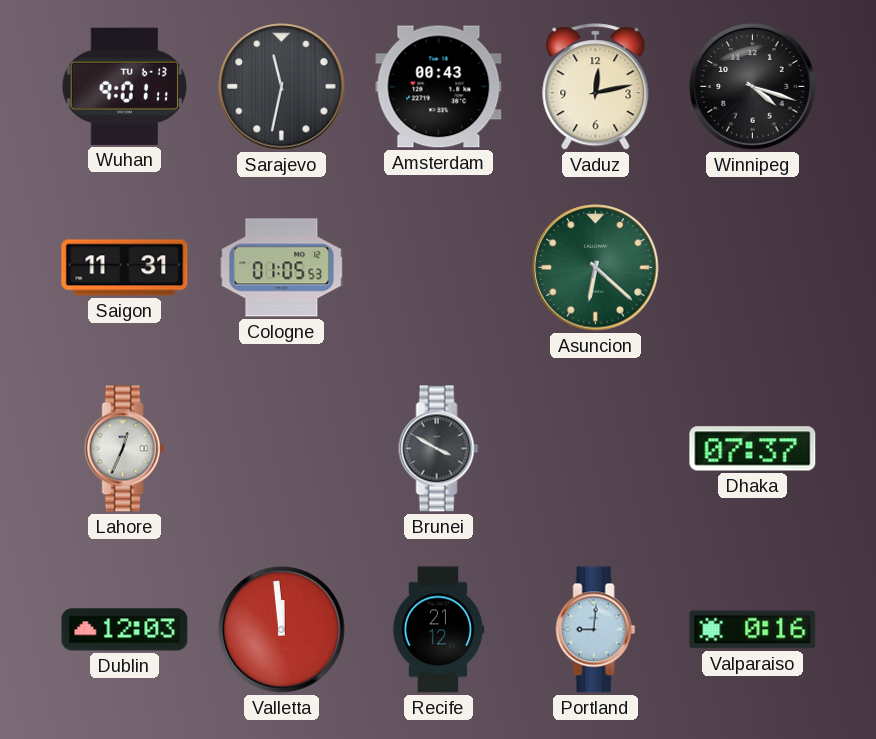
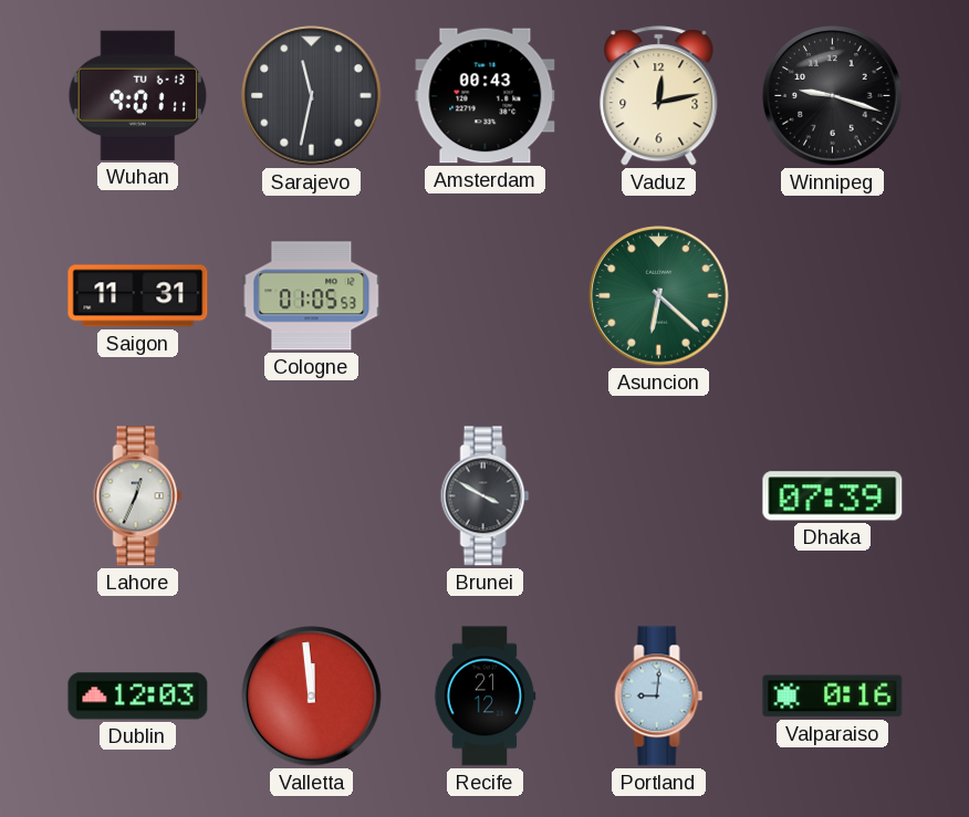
Winnipeg: 4:18 -> 9:18
Dhaka: 07:37 -> 07:39
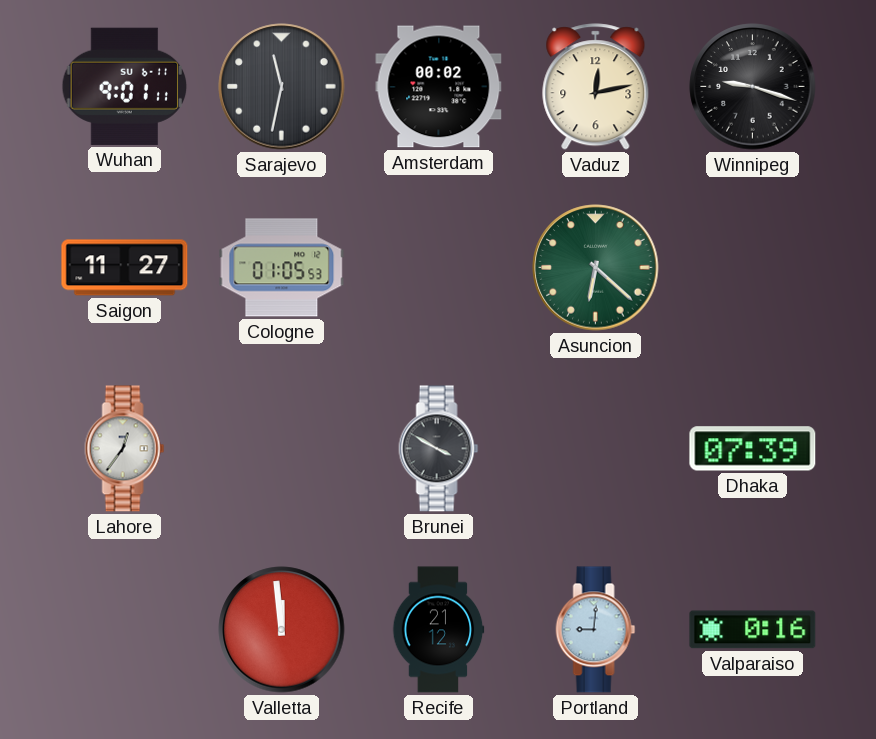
Wuhan date: TU 6-13 -> SU 6-11
Amsterdam: 00:43 -> 00:02
Saigon: 11:31 -> 11:27
Lahore: 12:34 -> 12:36
Dublin: 12:03 -> none
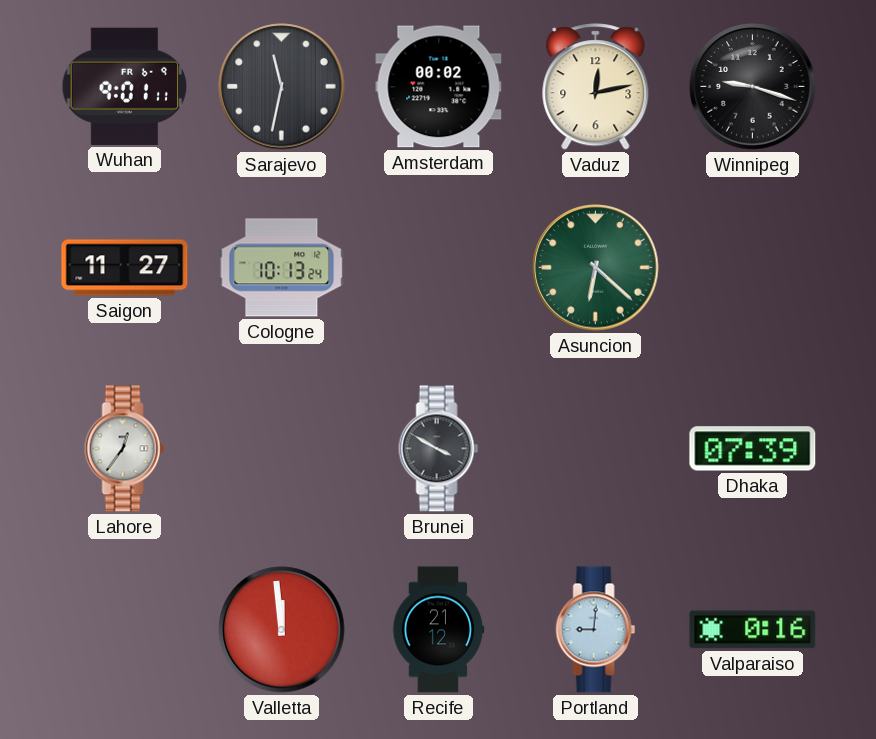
Wuhan date: SU 6-11 -> FR 6-9
Cologne: 01:05 -> 10:13
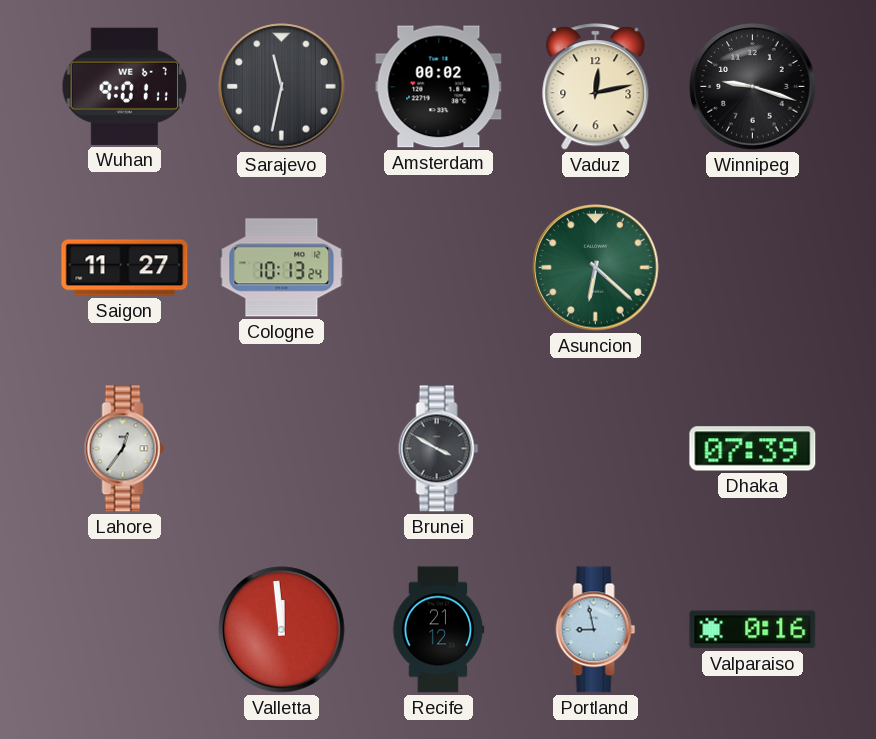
Wuhan date: FR 6-9 -> WE 6-7
Portland: 9:01 -> 8:58
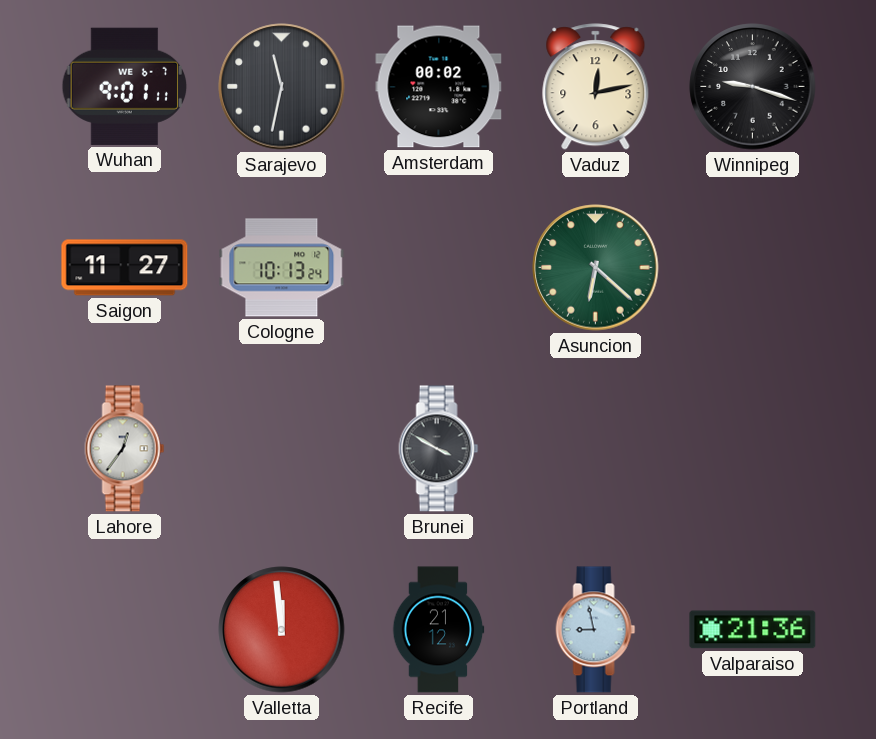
Dhaka: 07:39 -> none
Valparaiso: 0:16 -> 21:36
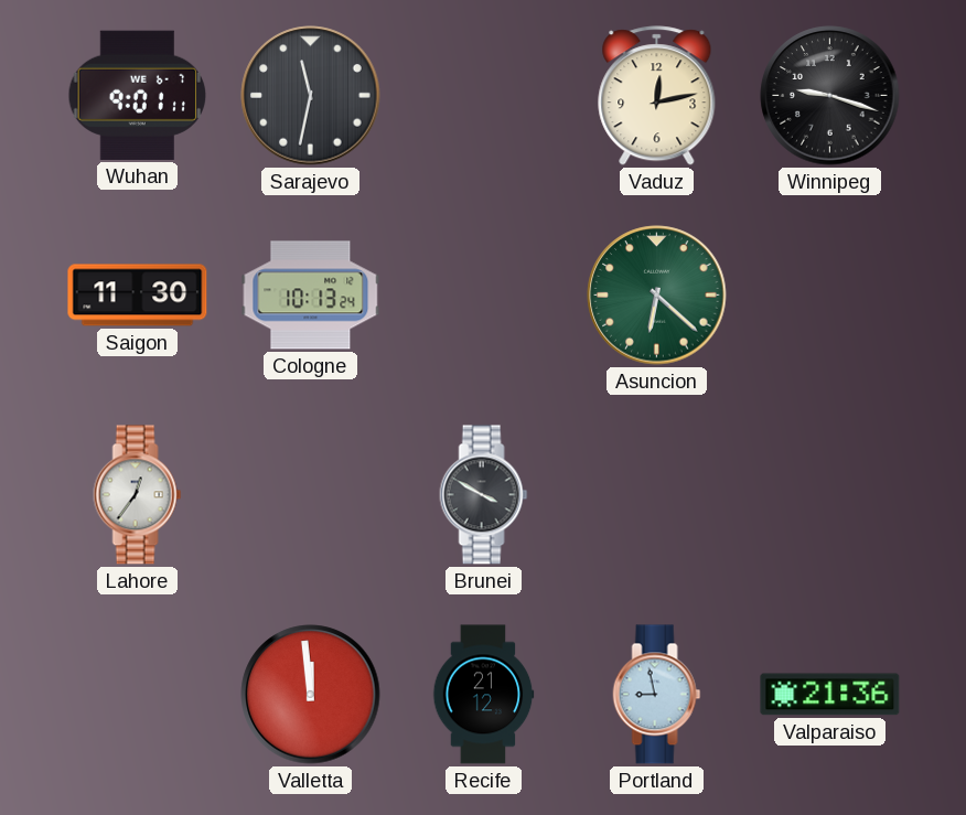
Amsterdam: 00:02 -> none
Saigon: 11:27 -> 11:30
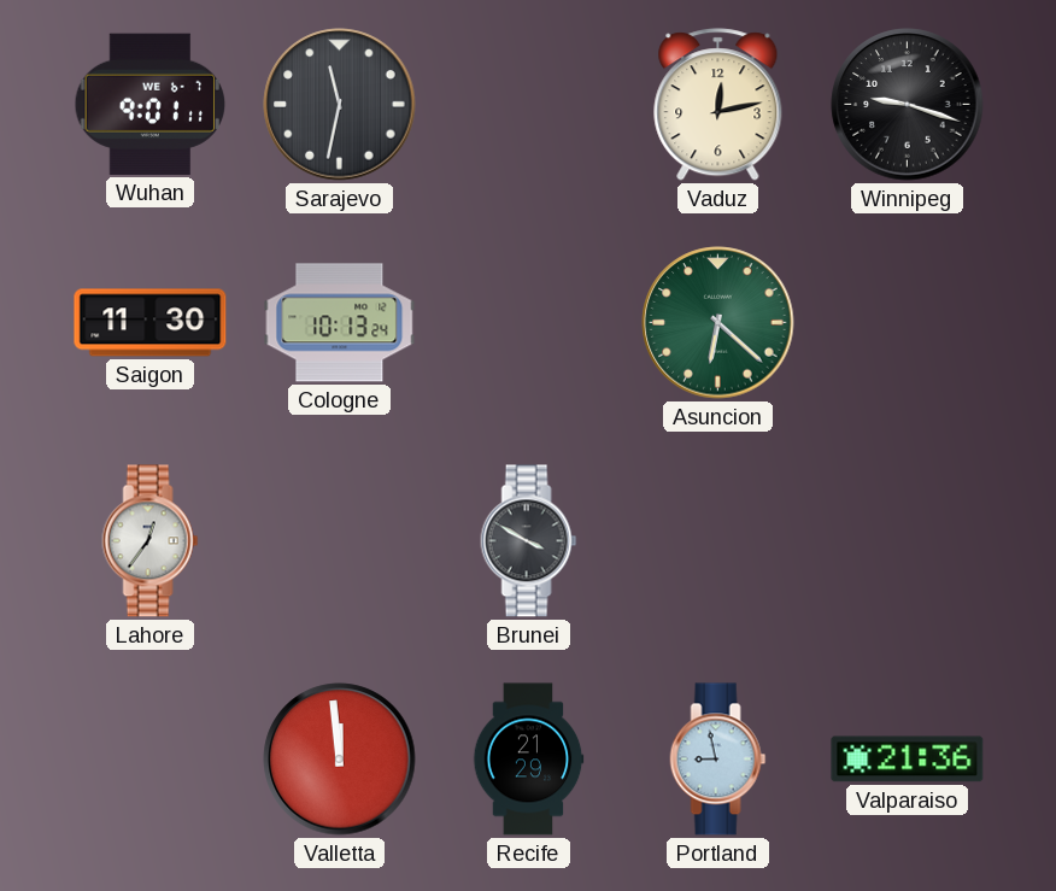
Recife: 21:12 -> 21:29
